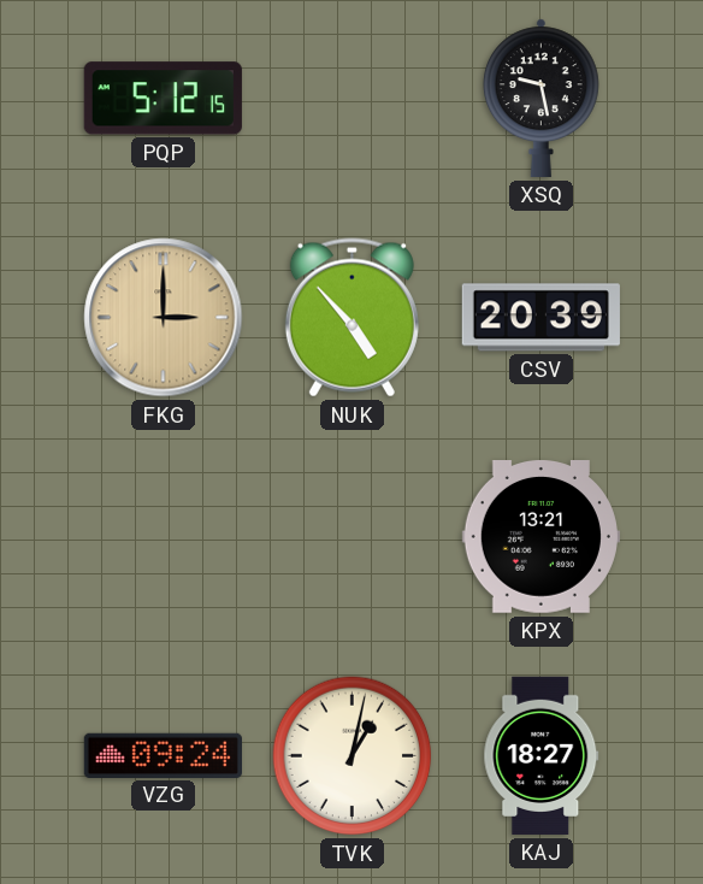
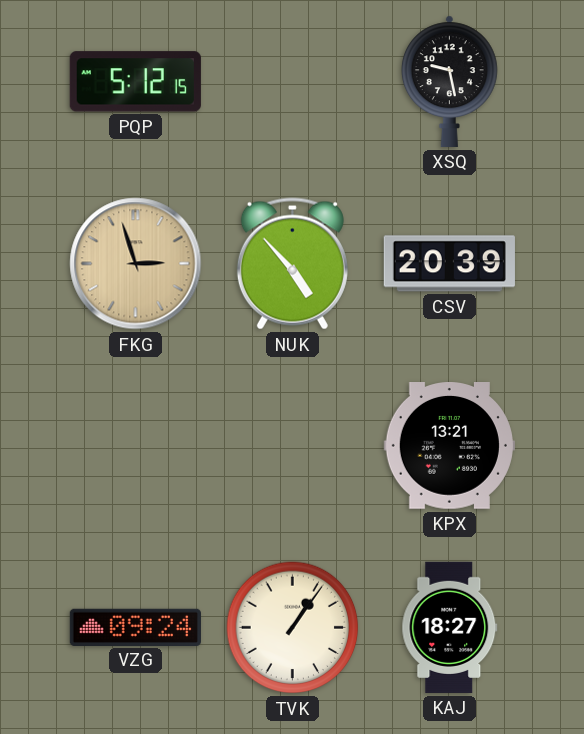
FKG: 3:00 -> 2:57
TVK: 1:02 -> 1:06
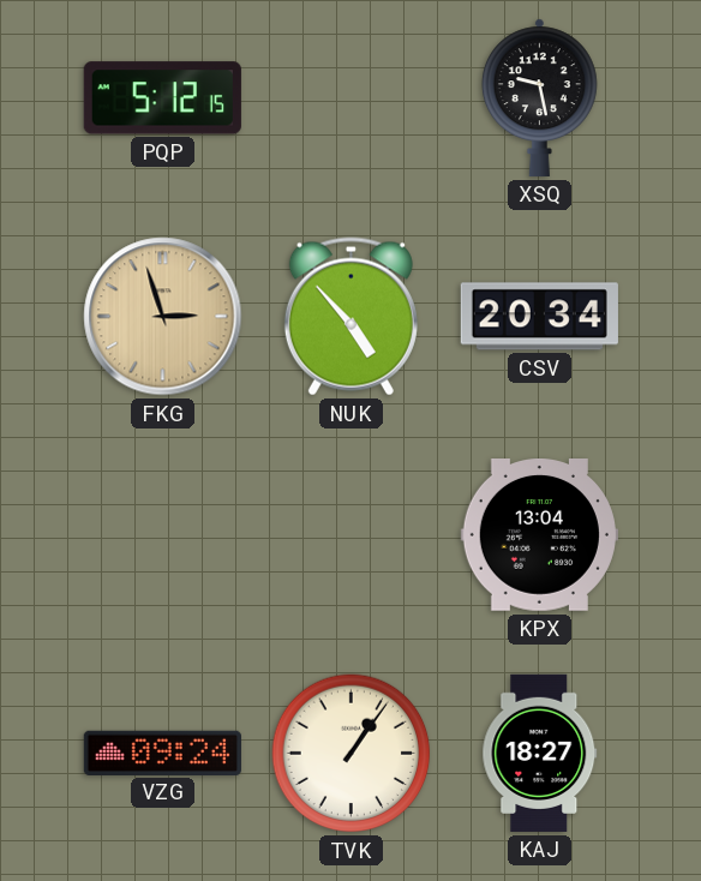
CSV: 20:39 -> 20:34
KPX: 13:21 -> 13:04
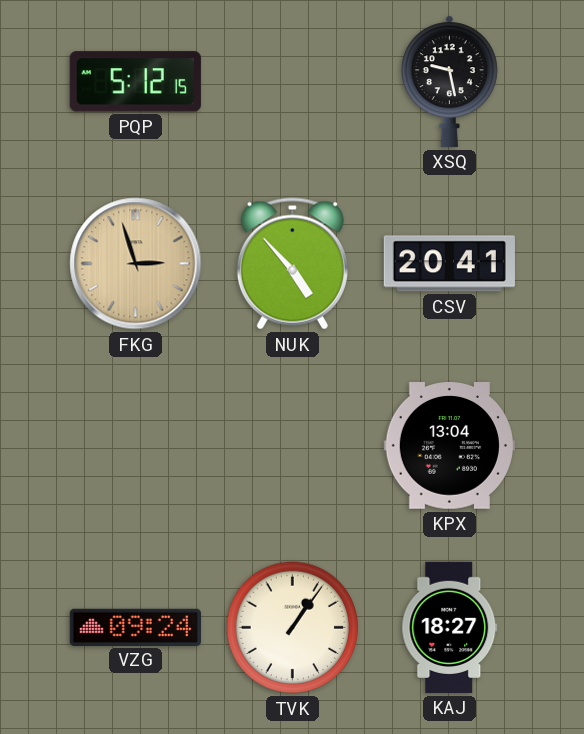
CSV: 20:34 -> 20:41
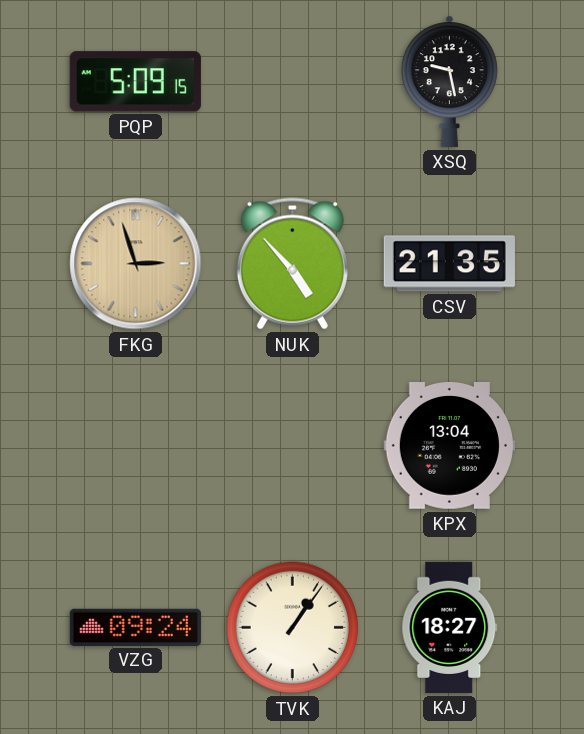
PQP: 5:12 -> 5:09
CSV: 20:41 -> 21:35
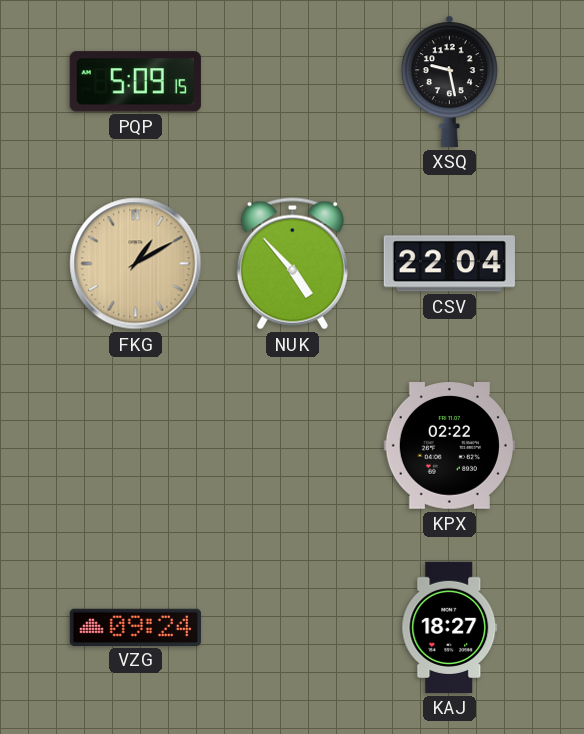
FKG: 2:57 -> 1:10
CSV: 21:35 -> 22:04
KPX: 13:04 -> 02:22
TVK: 1:06 -> none
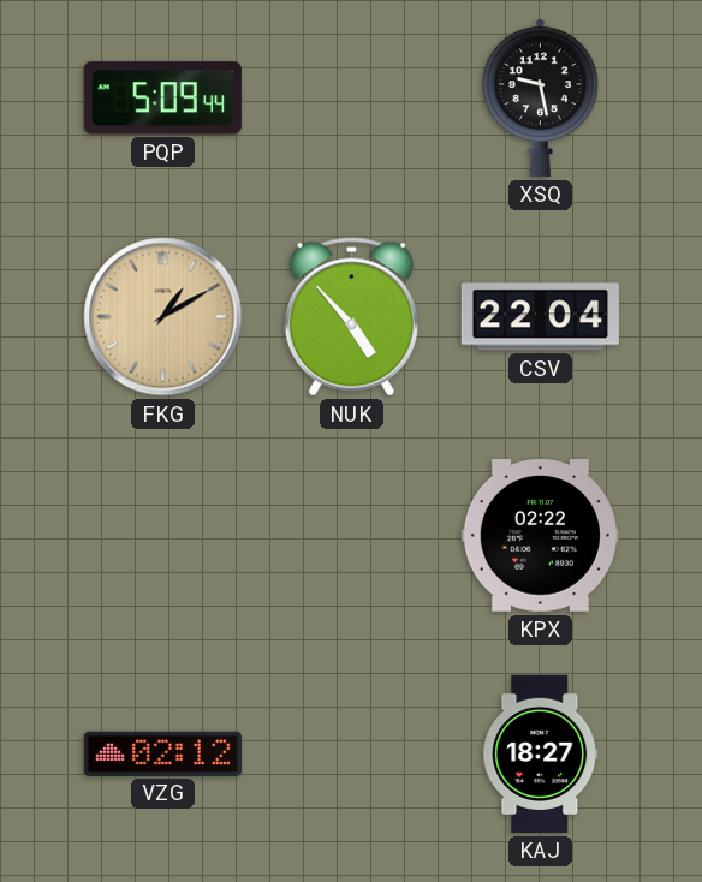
PQP: 5:09:15 -> 5:09:44
VZG: 09:24 -> 02:12
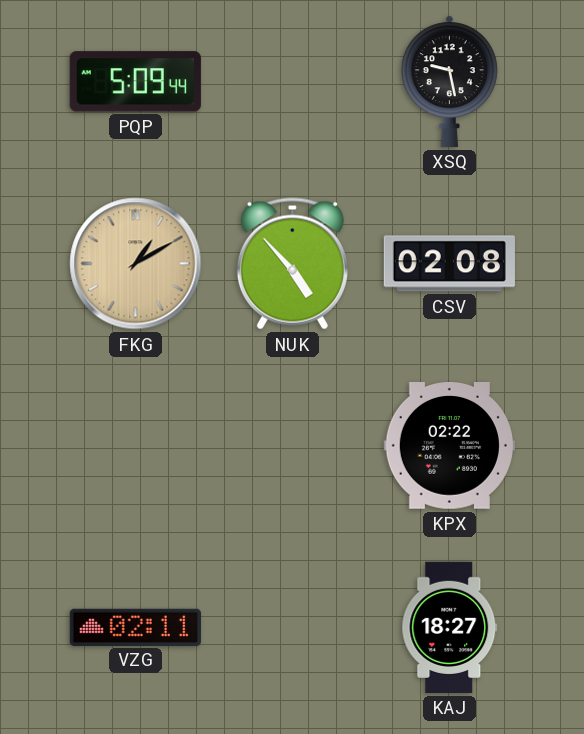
CSV: 22:04 -> 02:08
VZG: 02:12 -> 02:11
